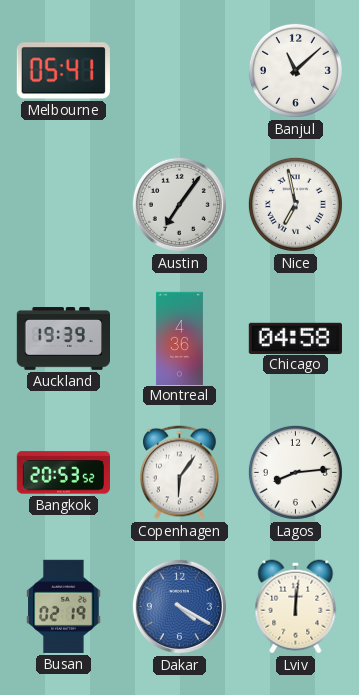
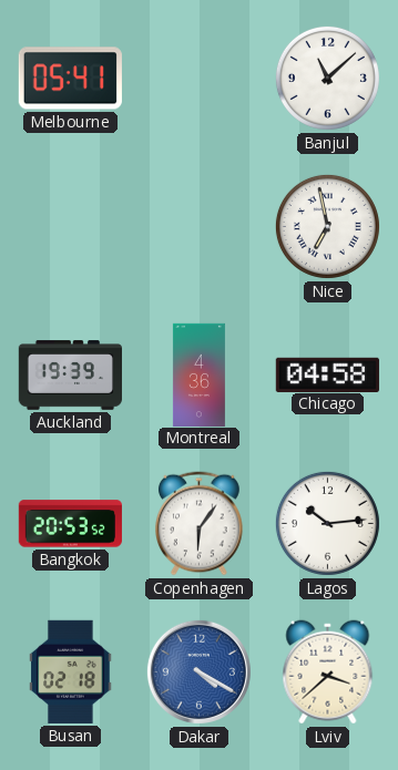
Austin: 7:06 -> none
Lagos: 8:14 -> 10:14
Busan: 02:19 -> 02:18
Lviv: 12:01 -> 3:38
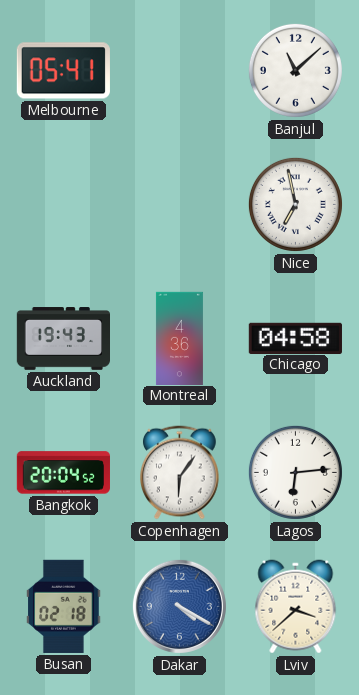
Auckland: 19:39 -> 19:43
Bangkok: 20:53 -> 20:04
Lagos: 10:14 -> 6:14
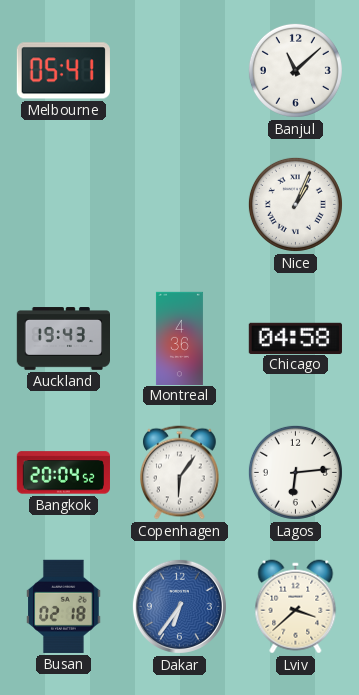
Nice: 6:58 -> 1:04
Dakar: 4:20 -> 6:36
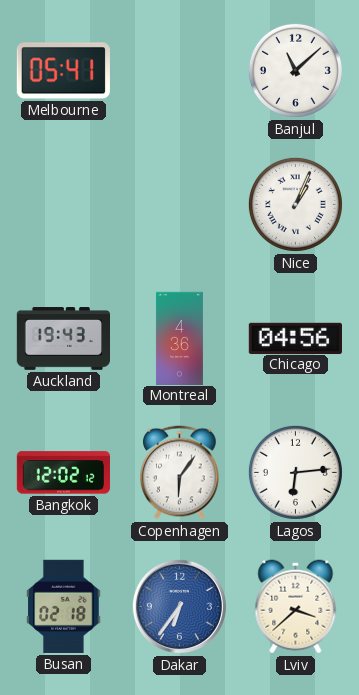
Chicago: 04:58 -> 04:56
Bangkok: 20:04 -> 12:02
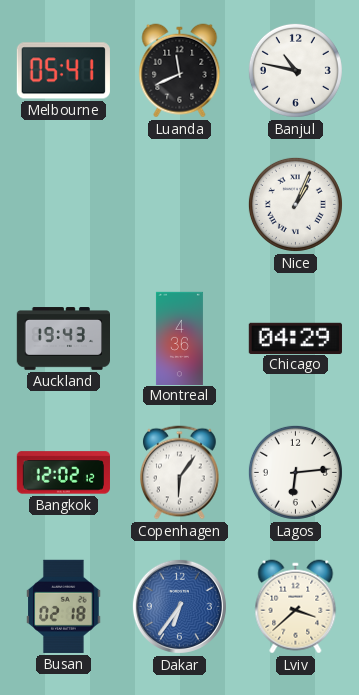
Luanda: none -> 11:41
Banjul: 11:08 -> 10:47
Chicago: 04:56 -> 04:29
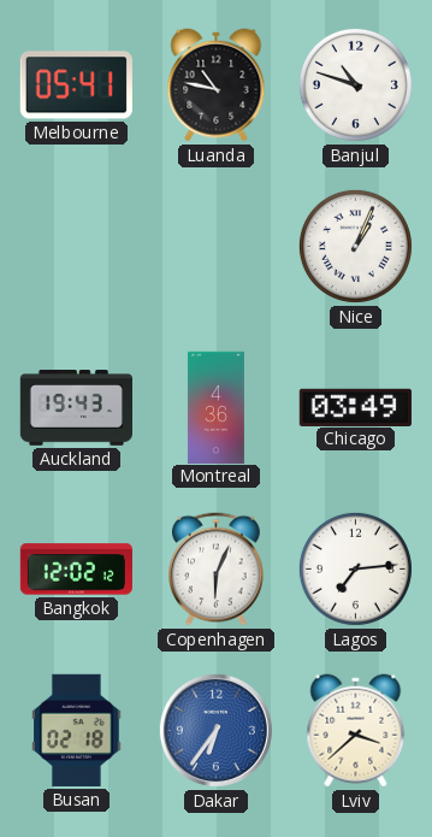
Luanda: 11:41 -> 10:47
Banjul: 10:47 -> 10:48
Chicago: 04:29 -> 03:49
Copenhagen: 6:06 -> 6:04
Lagos: 6:14 -> 7:14
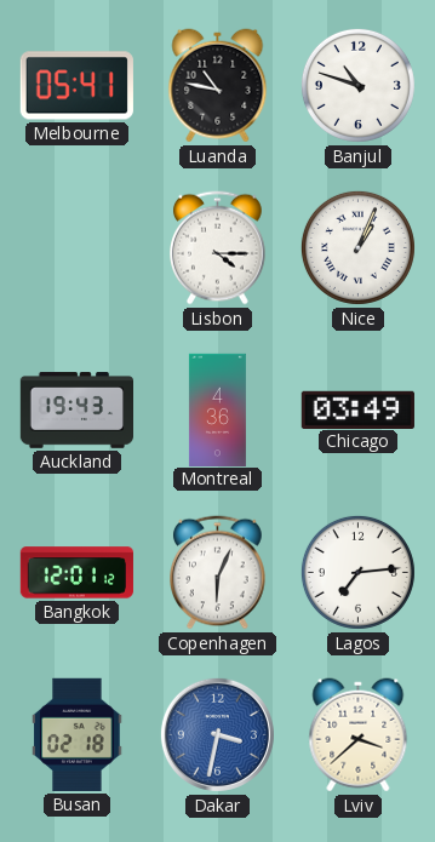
Lisbon: none -> 4:15
Bangkok: 12:02 -> 12:01
Dakar: 6:36 -> 3:32
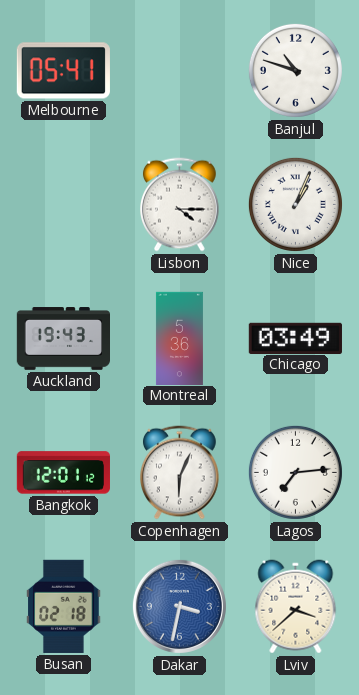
Luanda: 10:47 -> none
Montreal: 4:36 -> 5:36
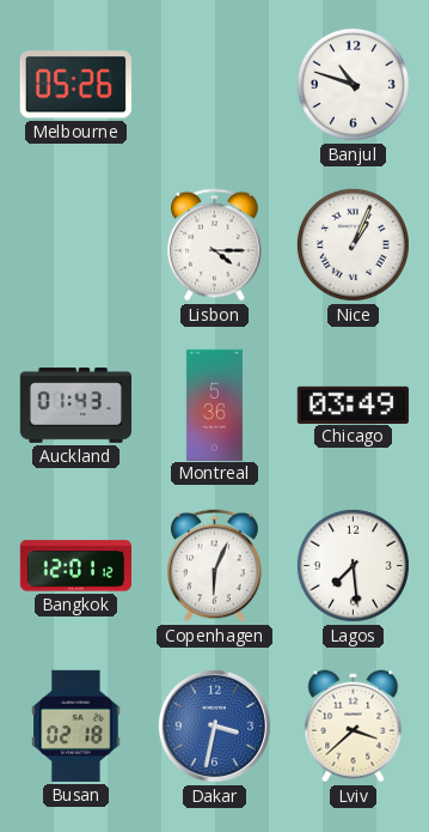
Melbourne: 05:41 -> 05:26
Auckland: 19:43 -> 01:43
Lagos: 7:14 -> 7:29
